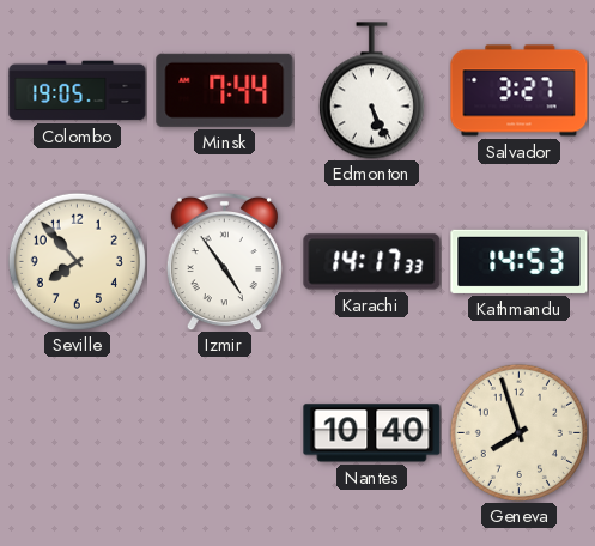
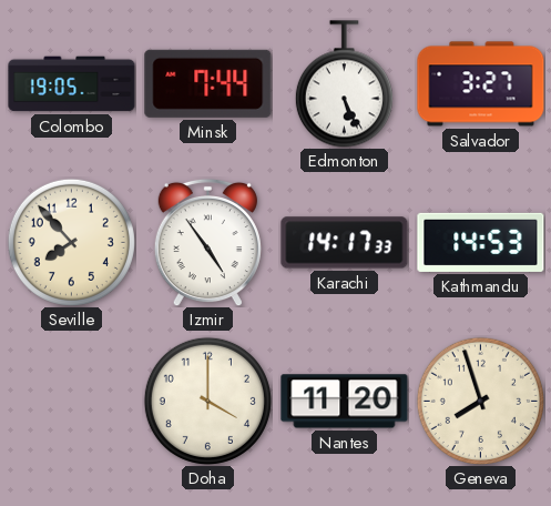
Doha: none -> 4:00
Nantes: 10:40 -> 11:20
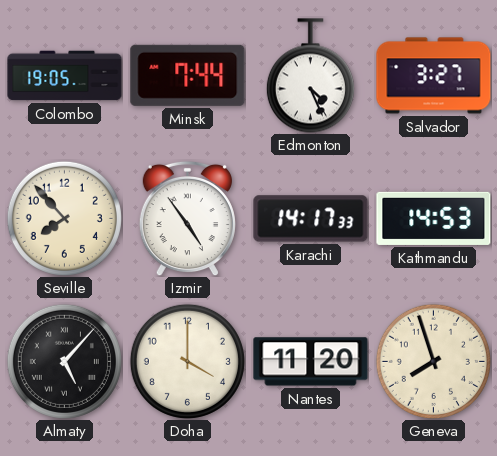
Edmonton: 5:26 -> 4:26
Almaty: none -> 5:07
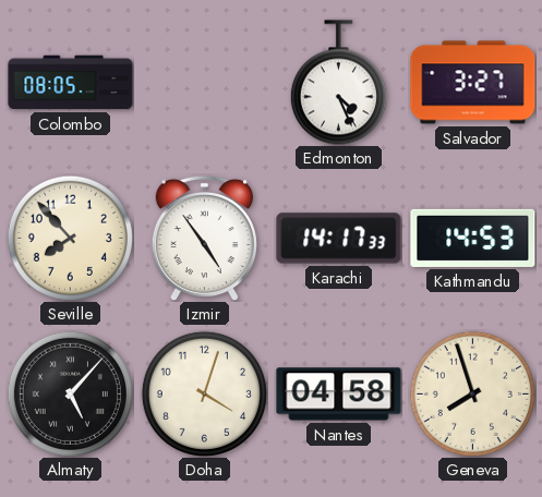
Colombo: 19:05 -> 08:05
Minsk: 7:44 -> none
Doha: 4:00 -> 4:03
Nantes: 11:20 -> 04:58
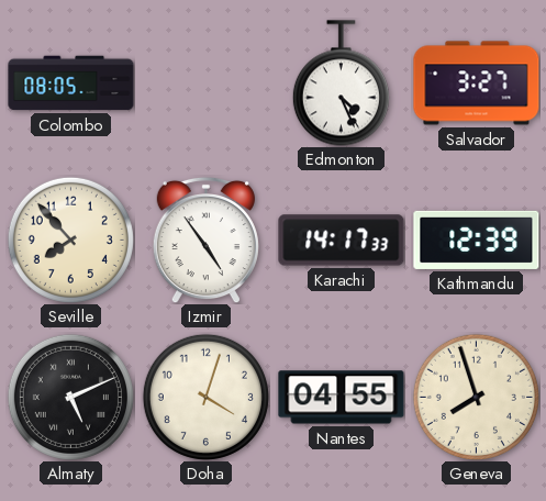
Kathmandu: 14:53 -> 12:39
Almaty: 5:07 -> 5:11
Nantes: 04:58 -> 04:55
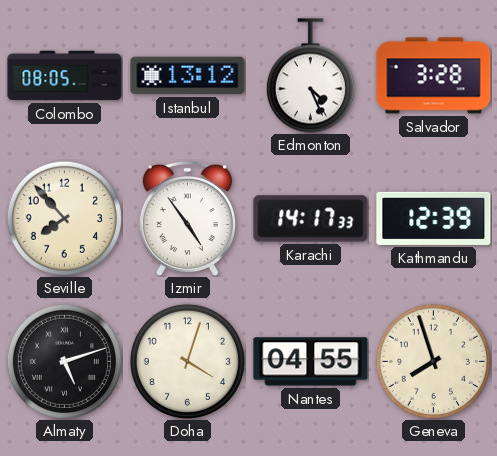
Istanbul: none -> 13:12
Salvador: 3:27 -> 3:28
Almaty: 5:11 -> 5:12
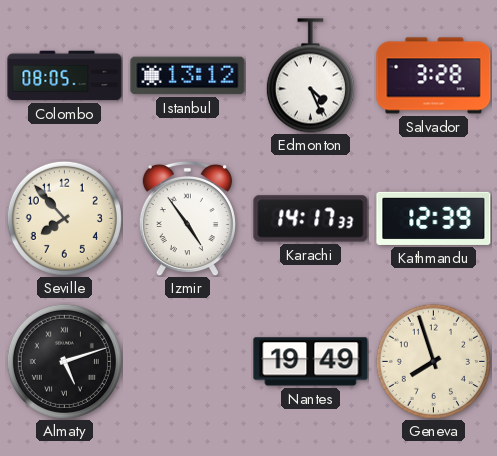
Doha: 4:03 -> none
Nantes: 04:55 -> 19:49
